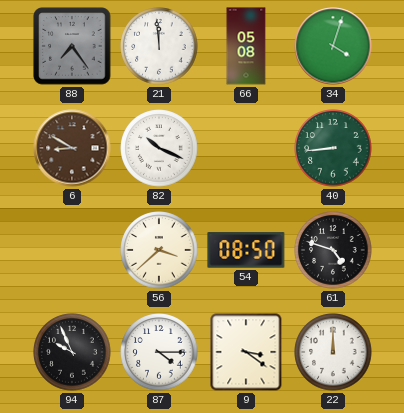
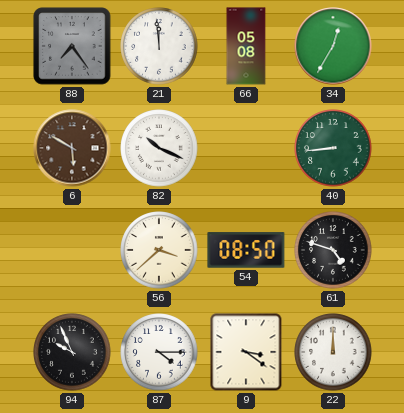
34: 4:03 -> 12:35
6: 8:50 -> 5:50
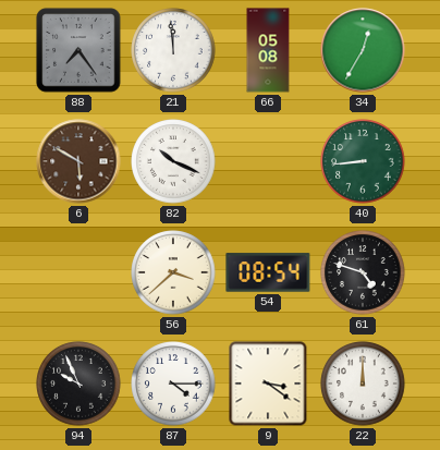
54: 08:50 -> 08:54
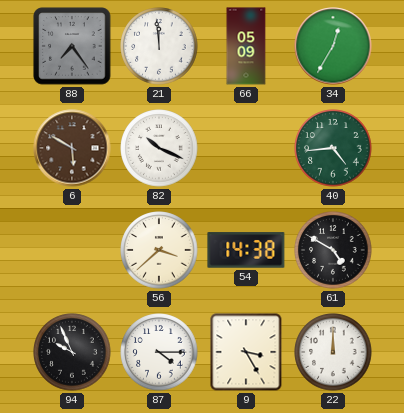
66: 05:08 -> 05:09
40: 8:44 -> 4:44
54: 08:54 -> 14:38
61: 4:48 -> 4:50
9: 3:21 -> 3:25
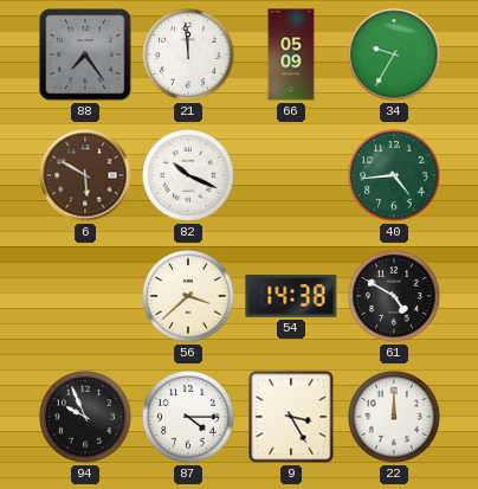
34: 12:35 -> 9:35
